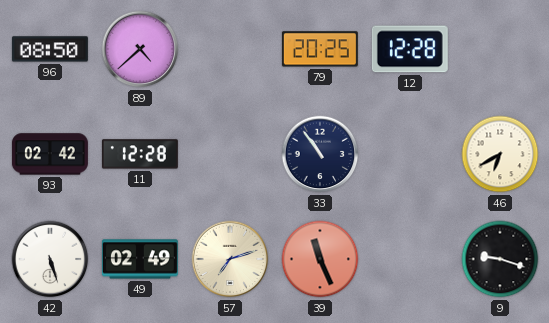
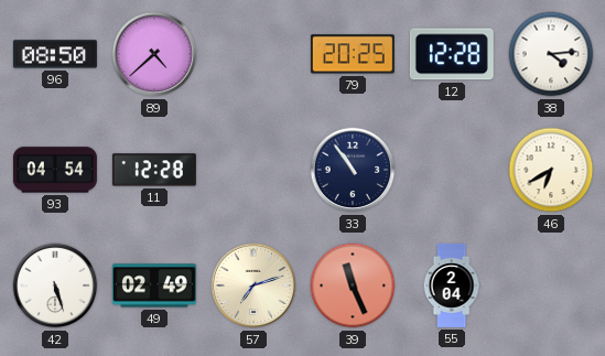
38: none -> 4:14
93: 02:42 -> 04:54
55: none -> 2:04
9: 9:18 -> none
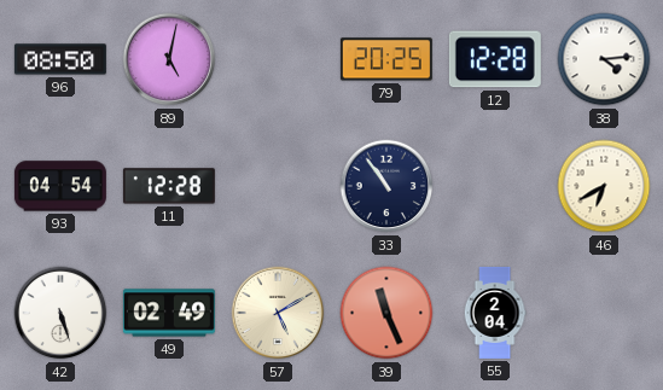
89: 4:38 -> 5:02
57: 7:12 -> 5:10
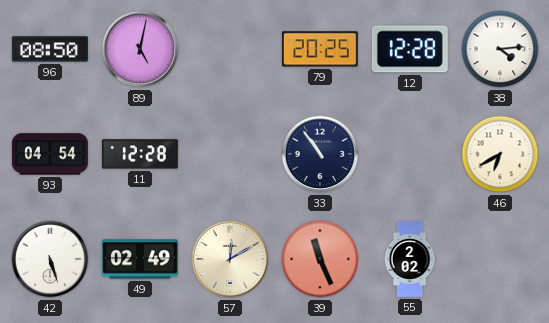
57: 5:10 -> 12:10
55: 2:04 -> 2:02
